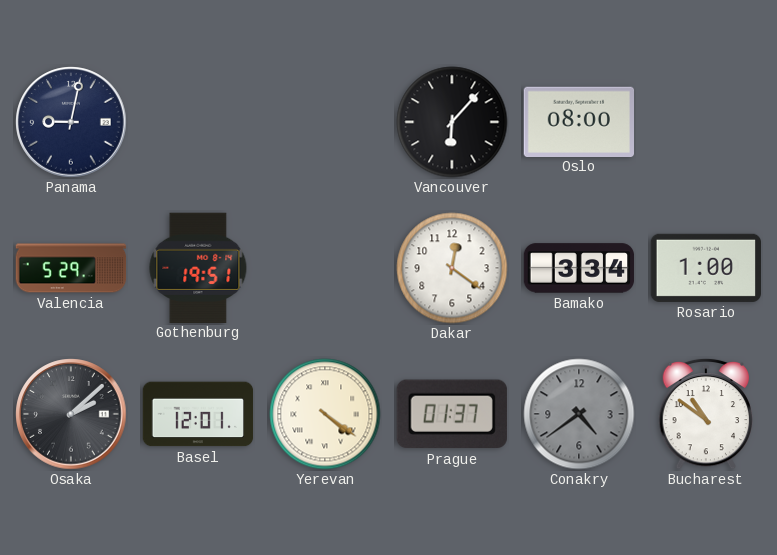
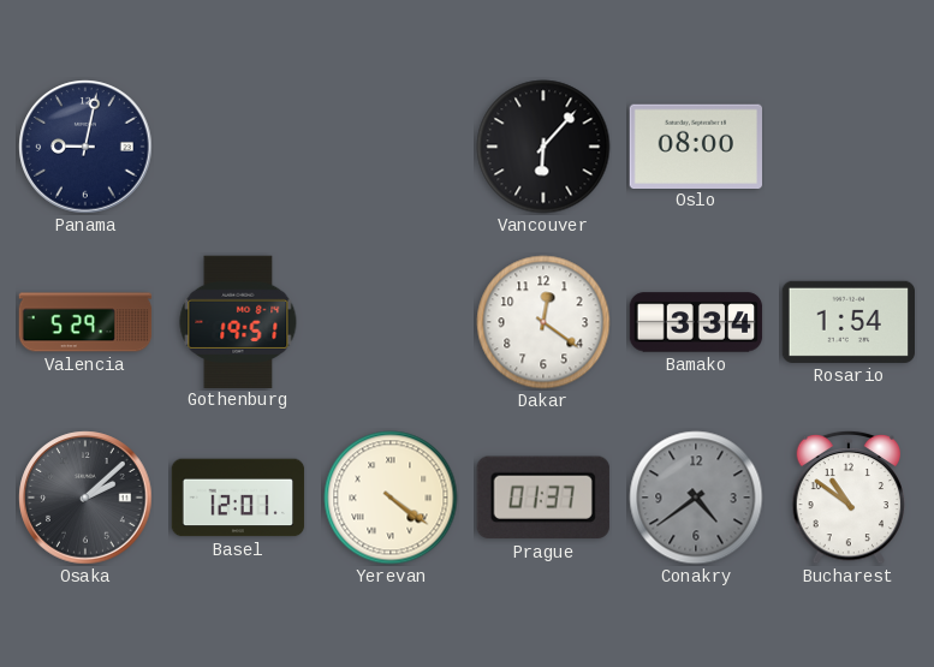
Rosario: 1:00 -> 1:54
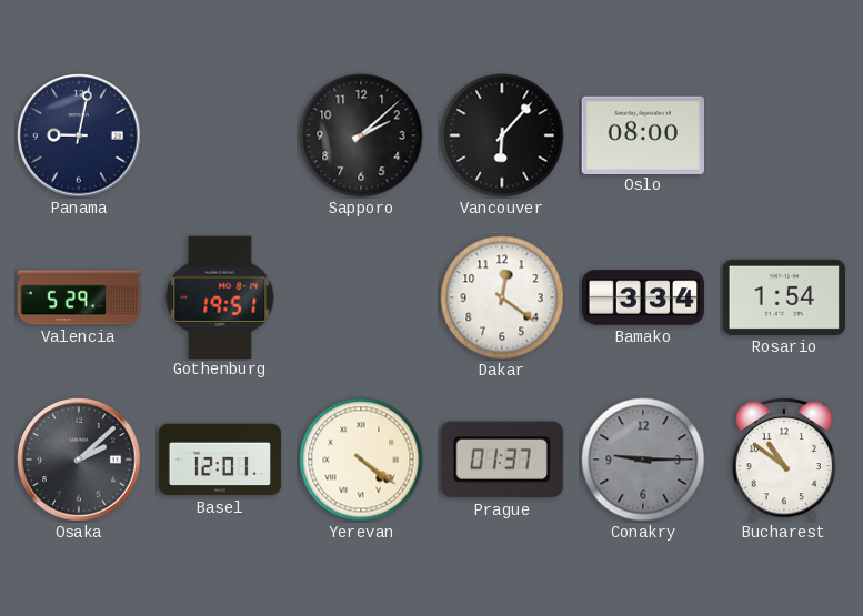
Sapporo: none -> 2:08
Conakry: 4:39 -> 9:15
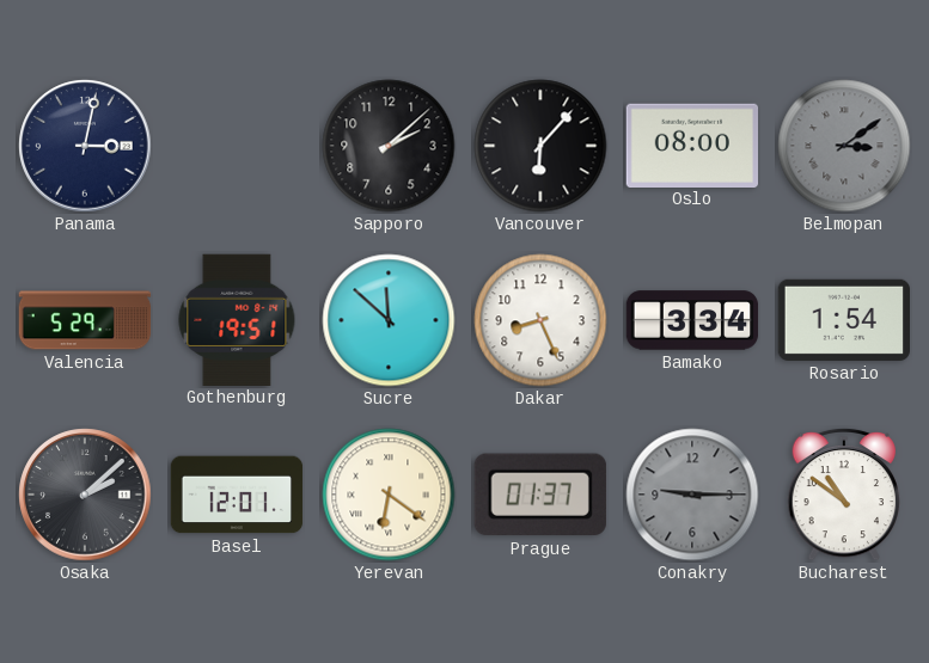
Panama: 9:02 -> 3:02
Belmopan: none -> 3:09
Sucre: none -> 11:52
Dakar: 12:21 -> 8:26
Yerevan: 4:21 -> 6:21
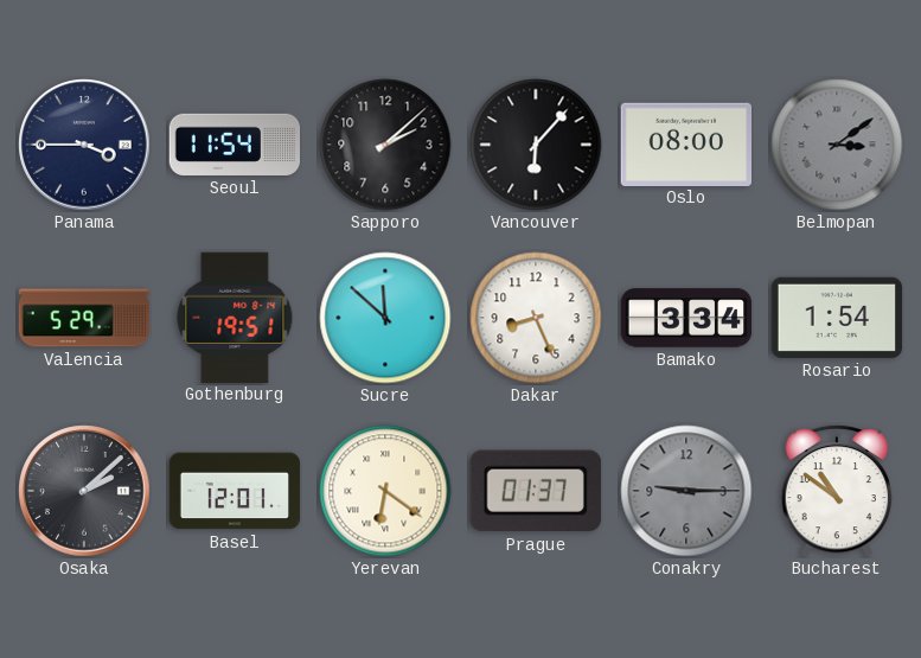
Panama: 3:02 -> 3:45
Seoul: none -> 11:54
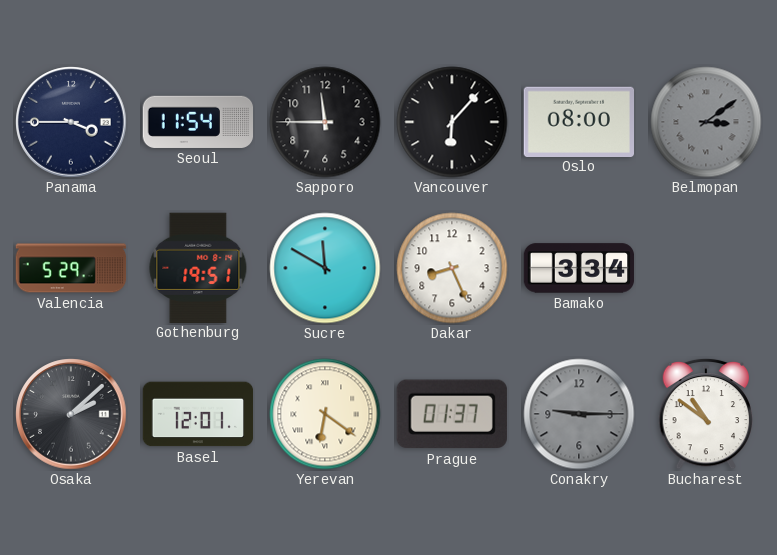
Sapporo: 2:08 -> 11:45
Sucre: 11:52 -> 11:50
Rosario: 1:54 -> none
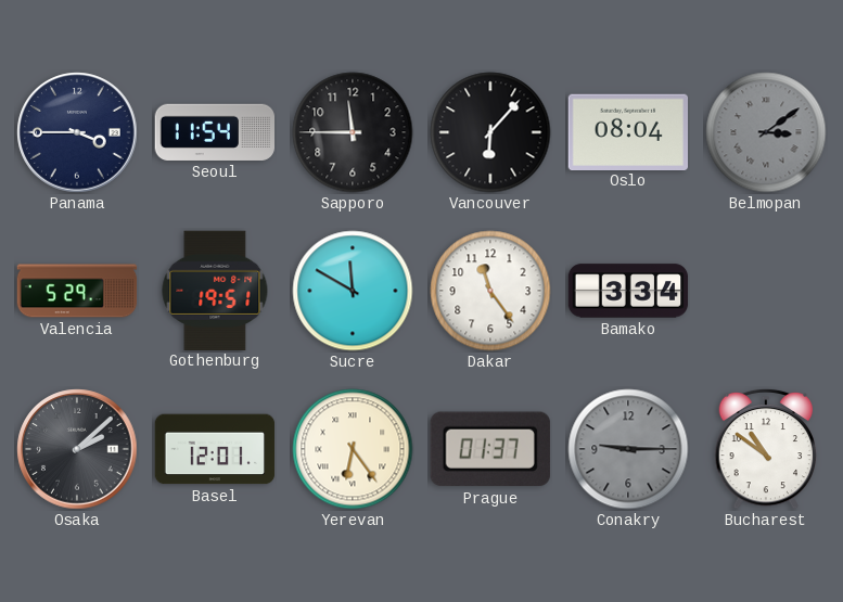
Oslo: 08:00 -> 08:04
Dakar: 8:26 -> 11:24
Yerevan: 6:21 -> 6:24
